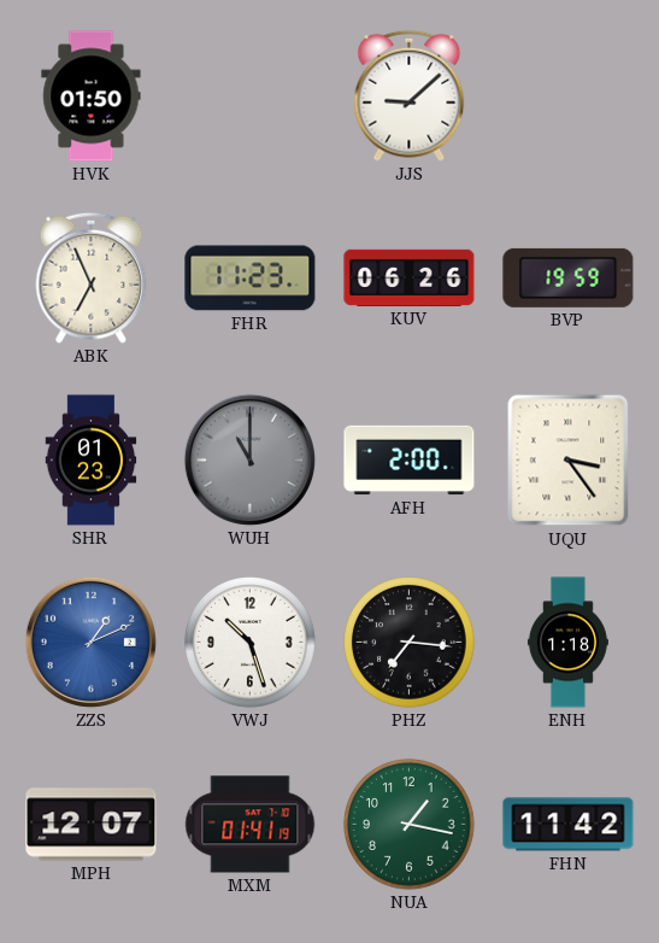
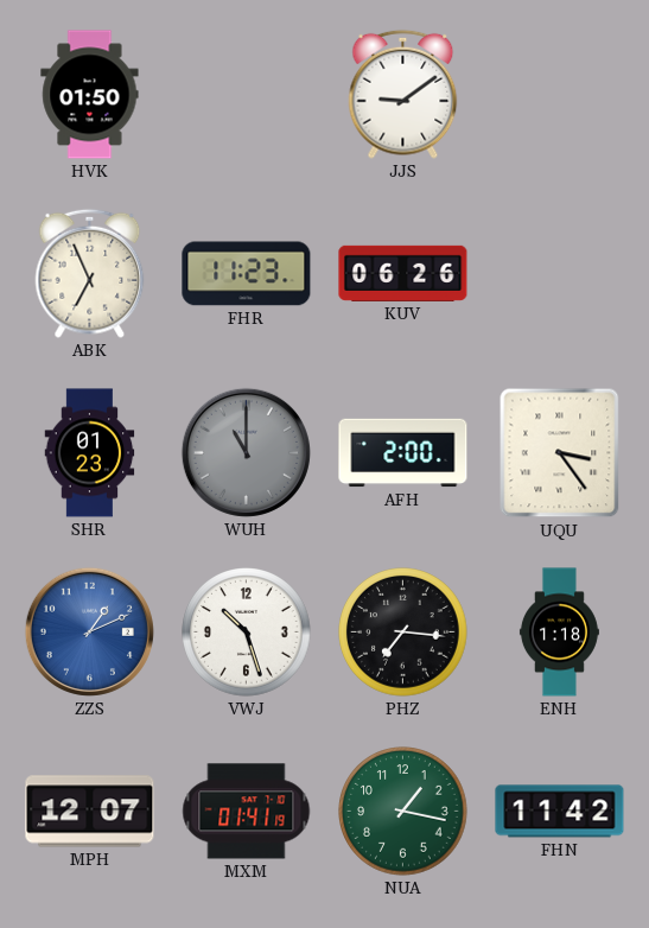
JJS: 9:08 -> 9:09
BVP: 19:59 -> none
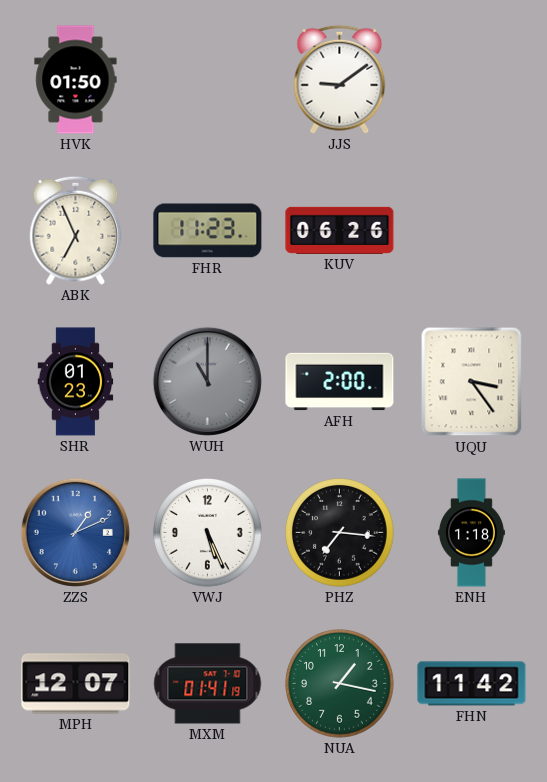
VWJ: 10:27 -> 5:26
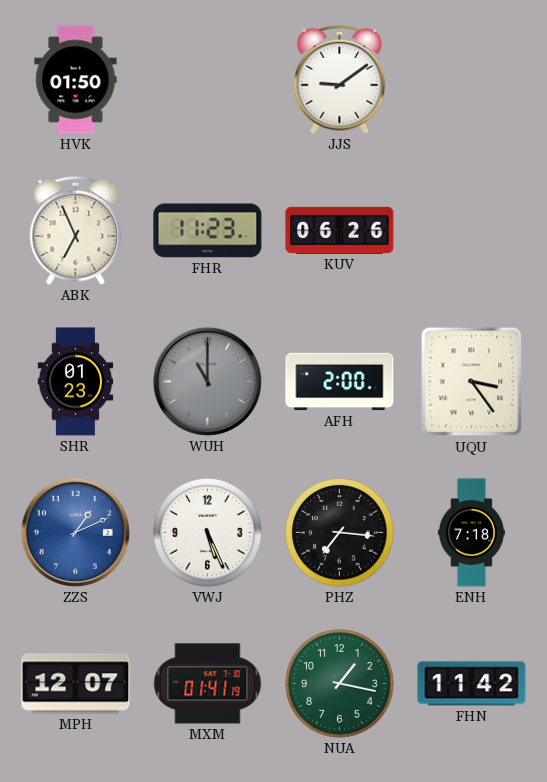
ENH: 1:18 -> 7:18
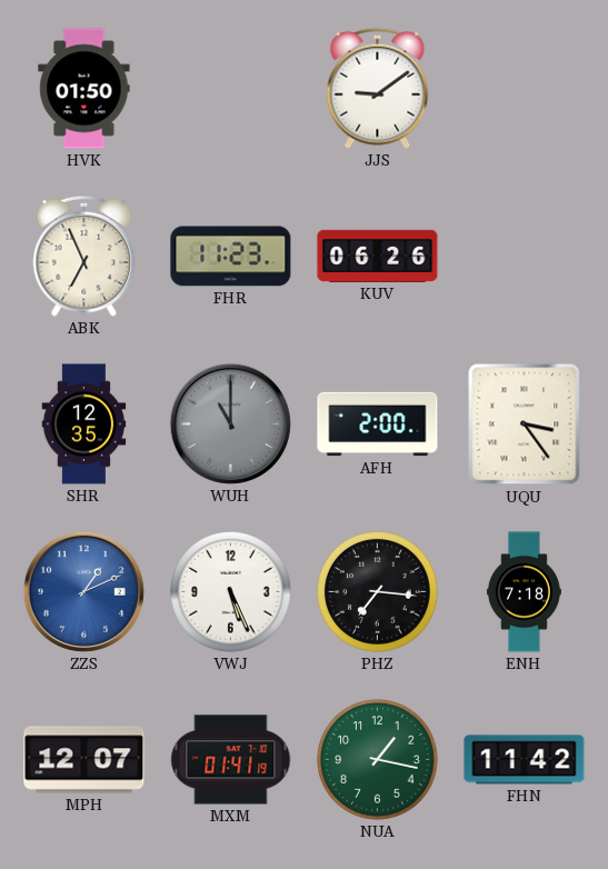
SHR: 01:23 -> 12:35
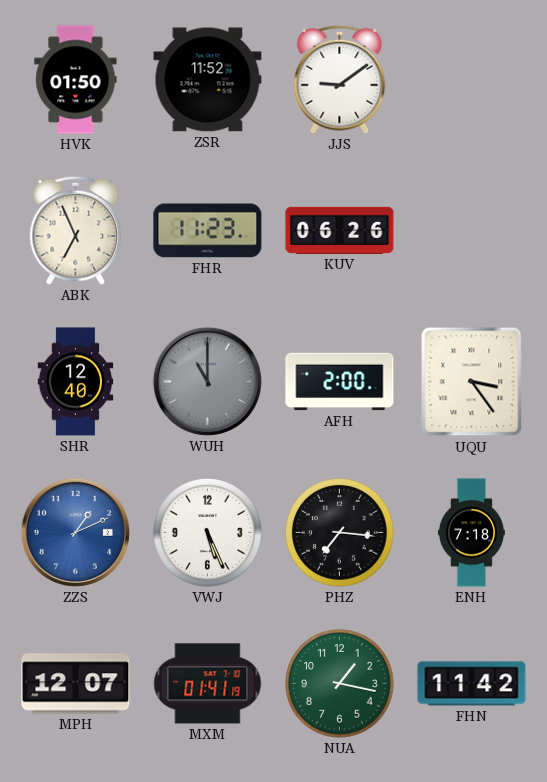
ZSR: none -> 11:52
SHR: 12:35 -> 12:40
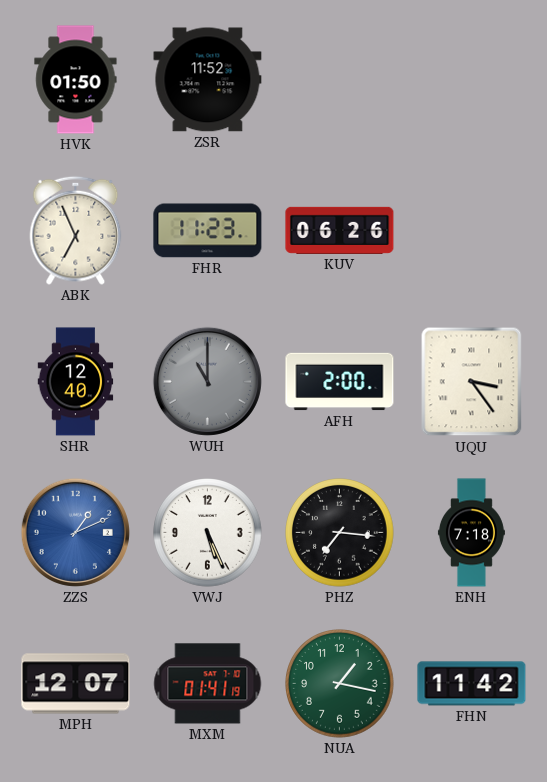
JJS: 9:09 -> none
